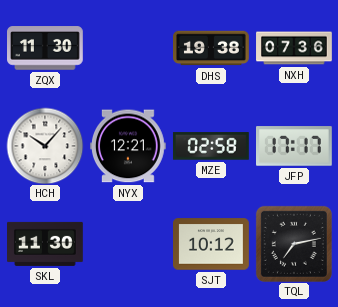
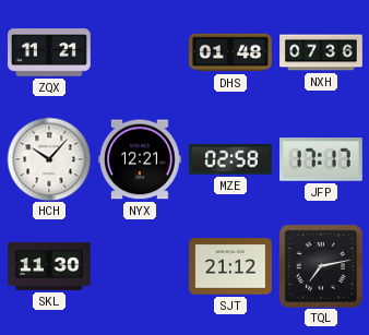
ZQX: 11:30 -> 11:21
DHS: 19:38 -> 01:48
SJT: 10:12 -> 21:12
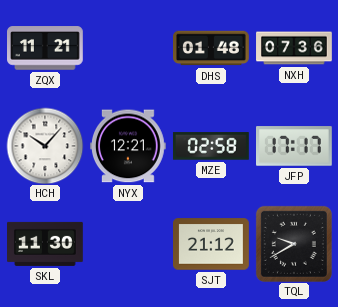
TQL: 7:13 -> 9:40
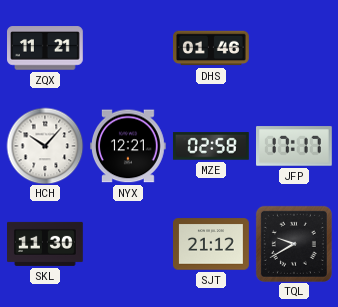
DHS: 01:48 -> 01:46
NXH: 07:36 -> none
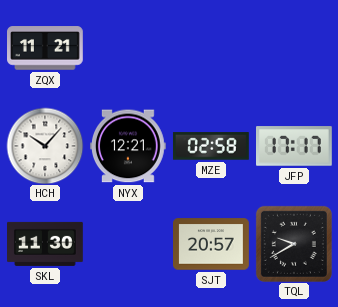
DHS: 01:46 -> none
SJT: 21:12 -> 20:57
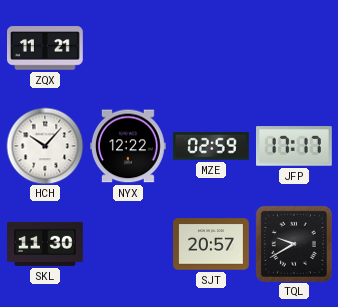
NYX: 12:21 -> 12:22
MZE: 02:58 -> 02:59
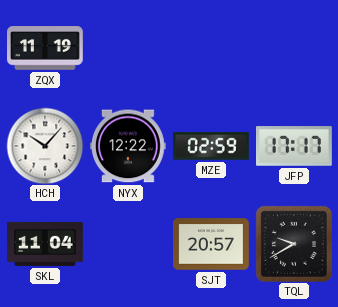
ZQX: 11:21 -> 11:19
SKL: 11:30 -> 11:04
